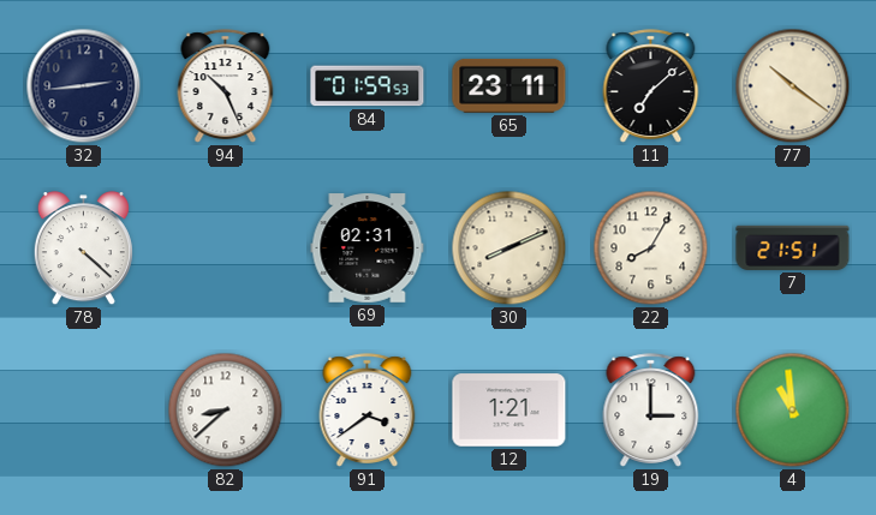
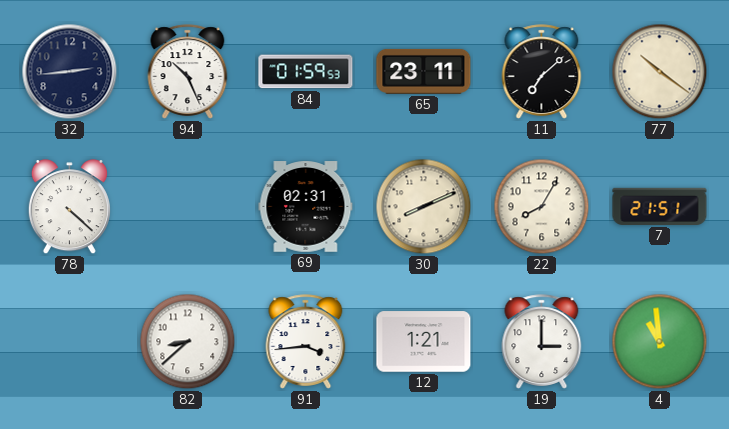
91: 3:39 -> 3:44
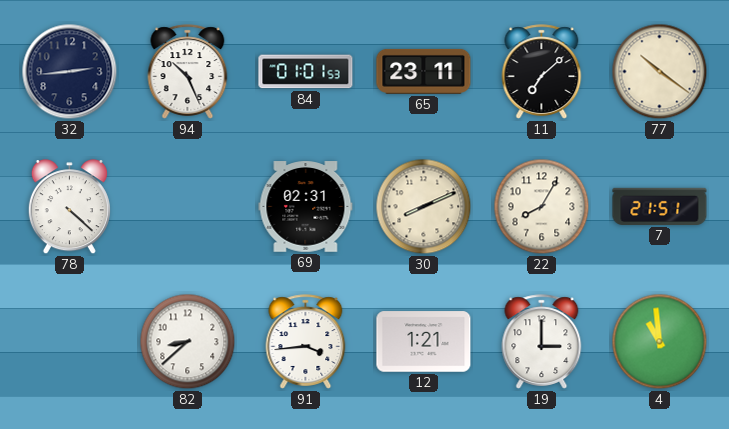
84: 01:59 -> 01:01
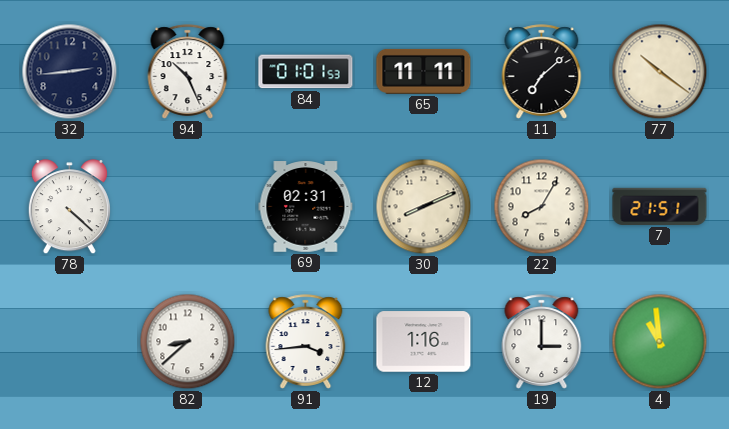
65: 23:11 -> 11:11
12: 1:21 -> 1:16
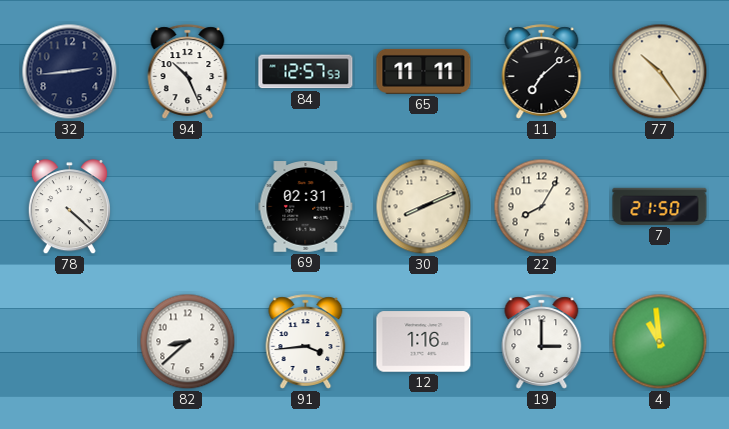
84: 01:01 -> 12:57
77: 10:21 -> 10:24
7: 21:51 -> 21:50
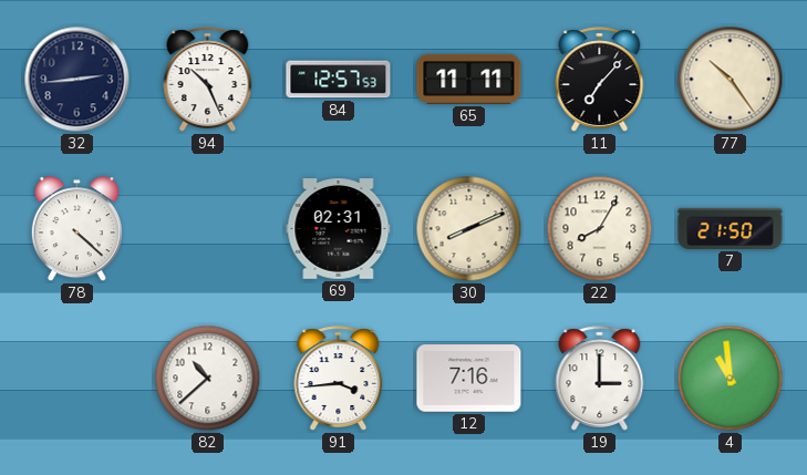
11: 7:08 -> 7:07
82: 8:38 -> 10:38
12: 1:16 -> 7:16
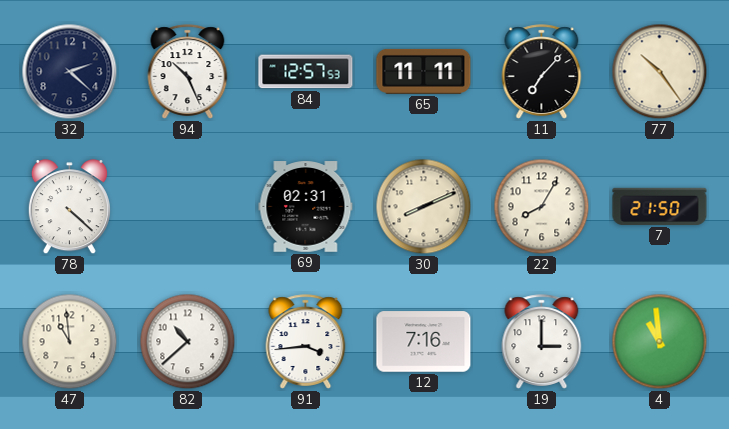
32: 2:44 -> 2:22
47: none -> 10:59
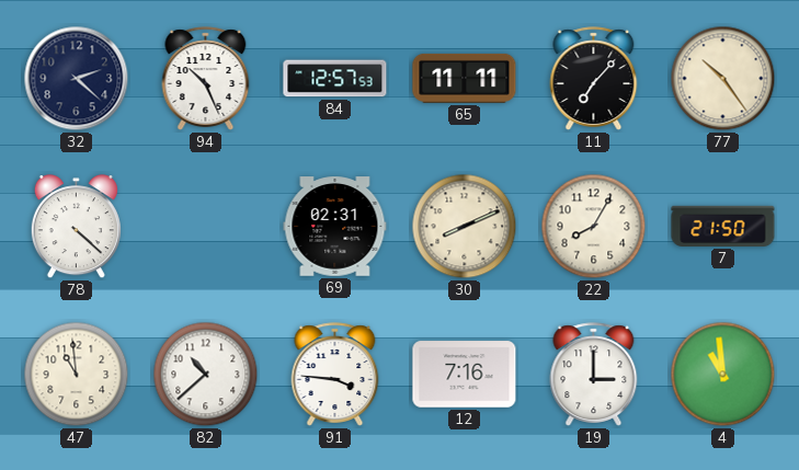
91: 3:44 -> 3:46
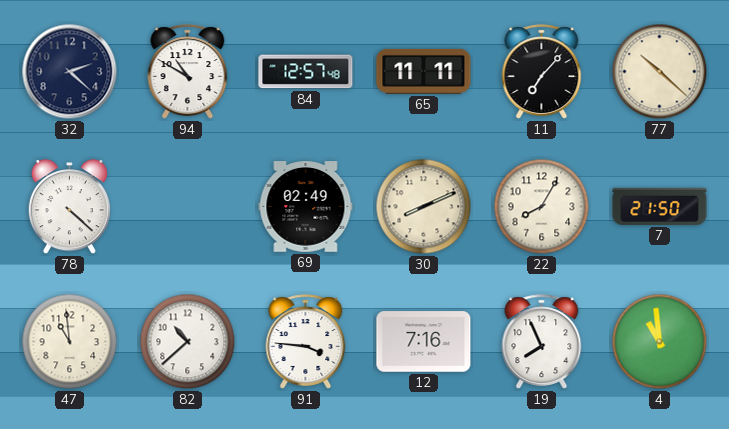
94: 10:26 -> 10:50
84: 12:57:53 -> 12:57:48
77: 10:24 -> 10:22
69: 02:31 -> 02:49
19: 3:00 -> 7:56
